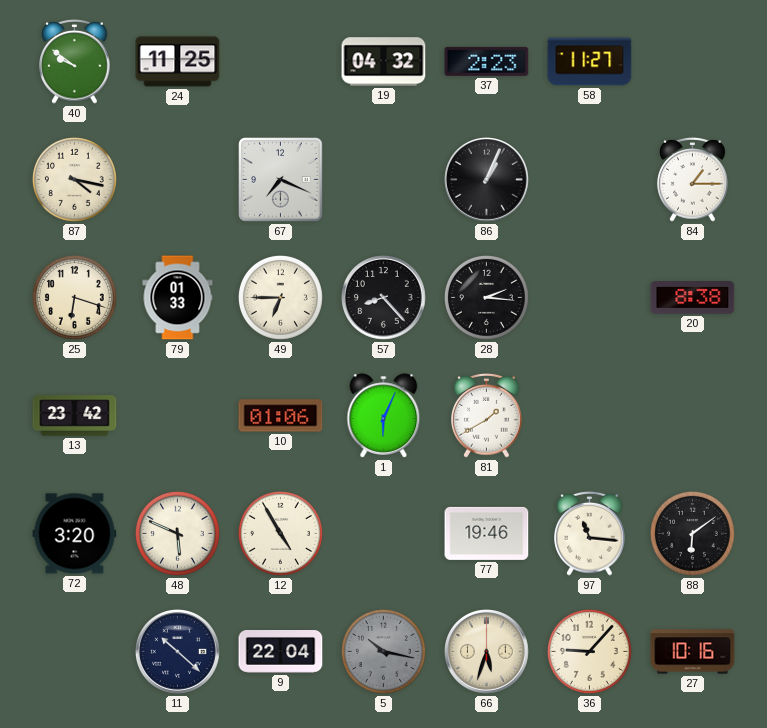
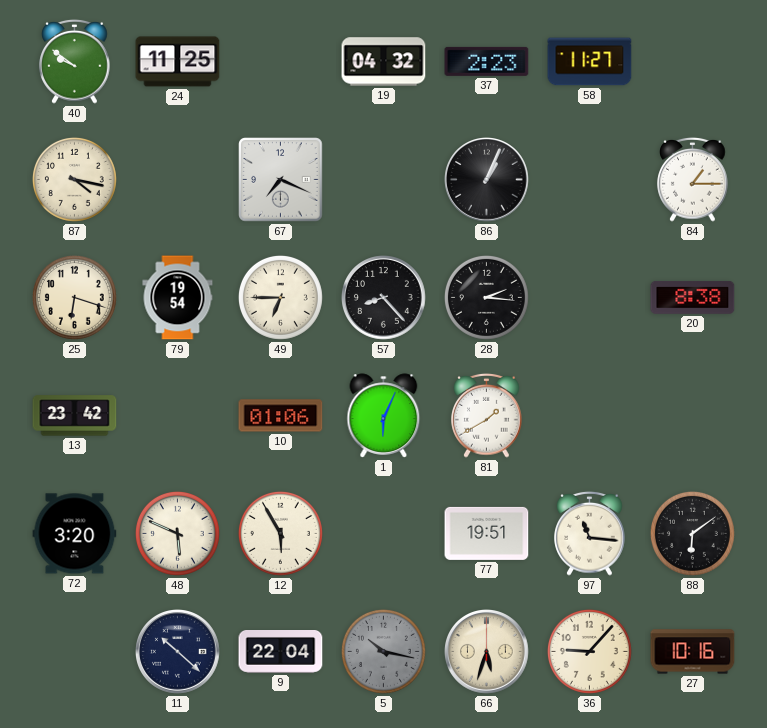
79: 01:33 -> 19:54
12: 4:55 -> 5:55
77: 19:46 -> 19:51
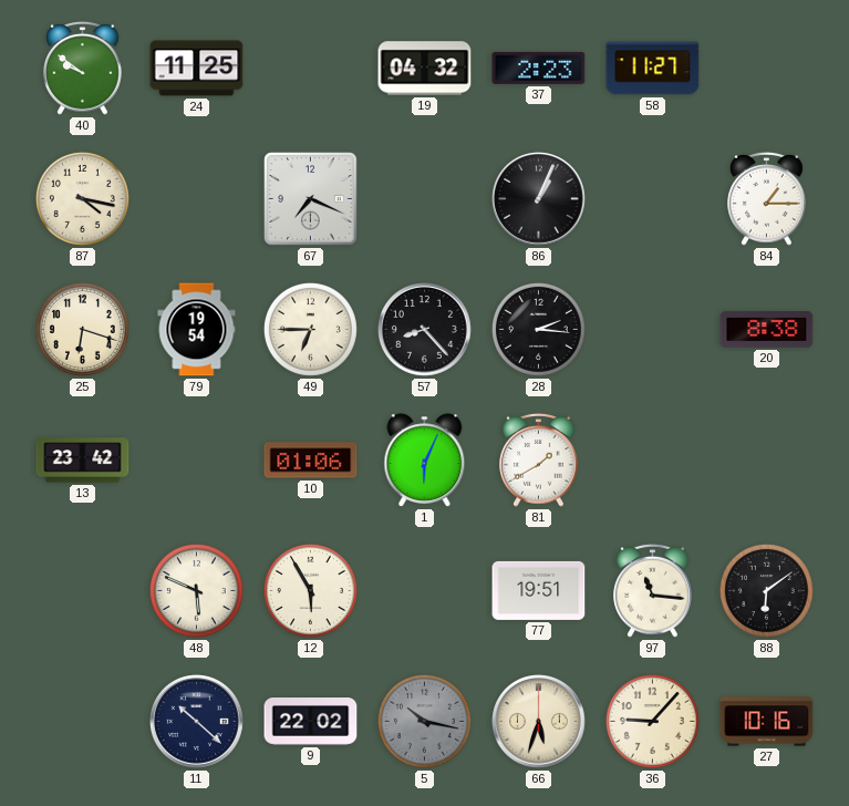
72: 3:20 -> none
9: 22:04 -> 22:02
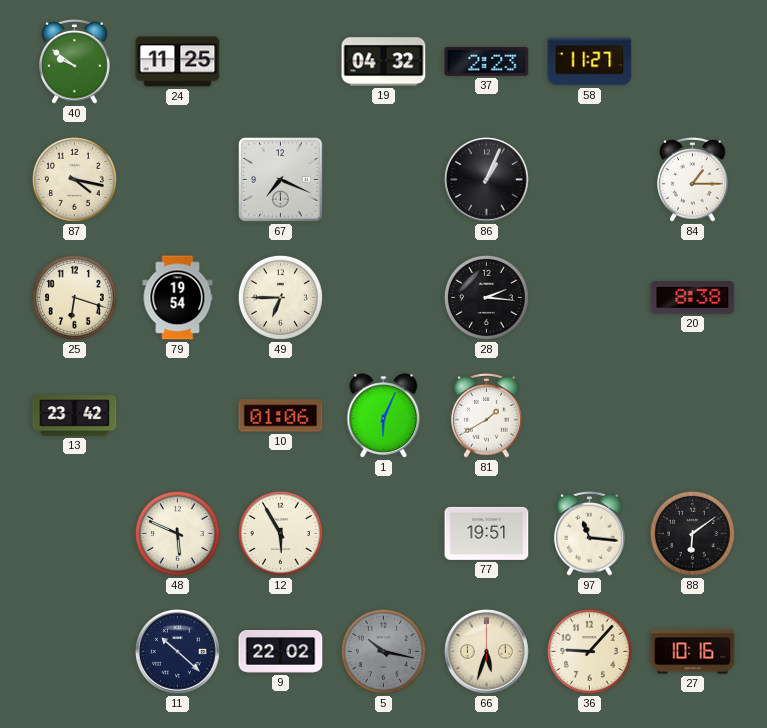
57: 8:23 -> none
